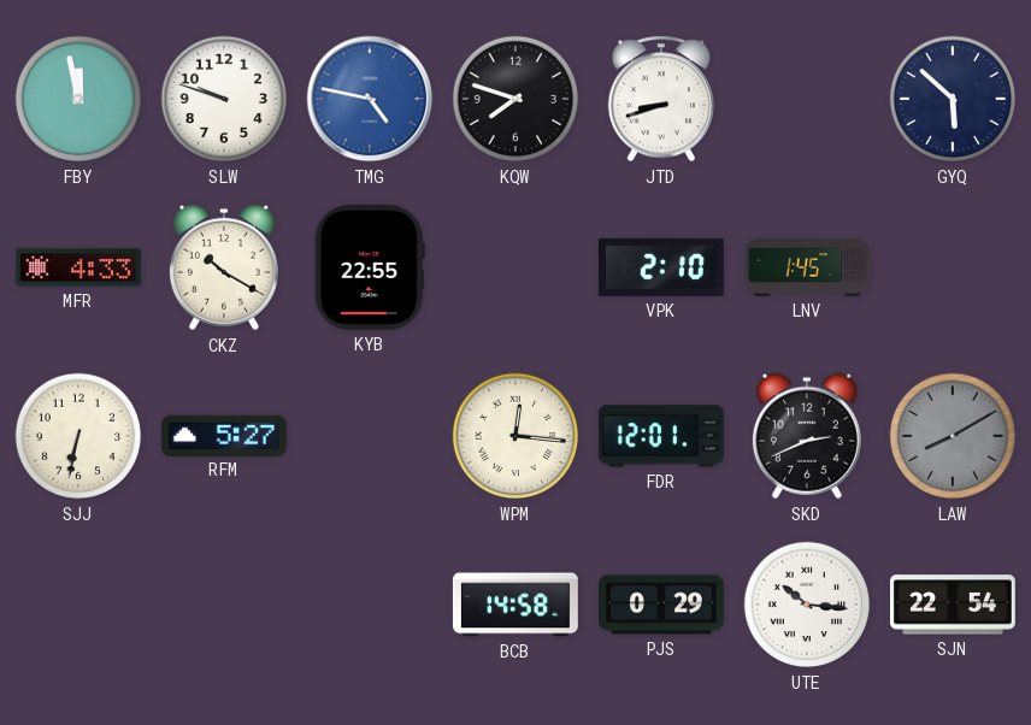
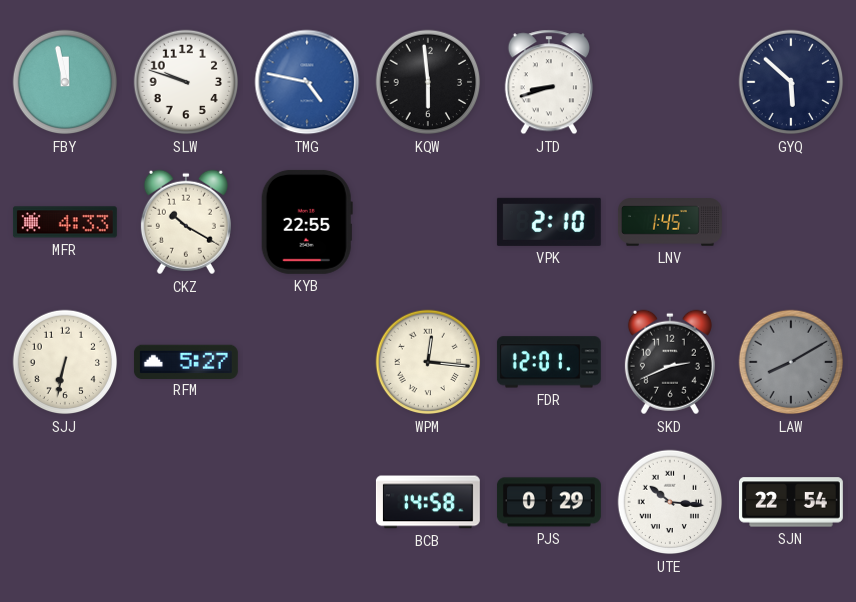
KQW: 7:48 -> 5:59
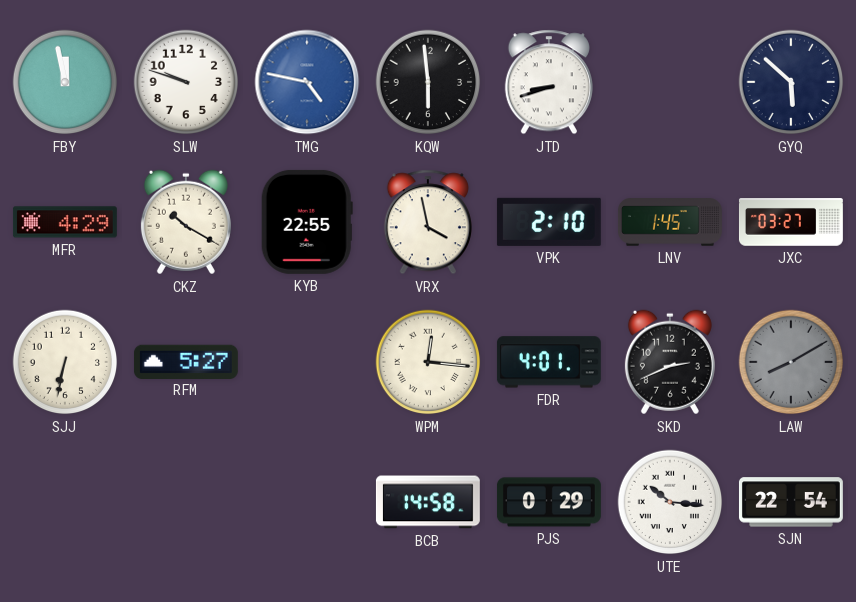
MFR: 4:33 -> 4:29
VRX: none -> 3:58
JXC: none -> 03:27
FDR: 12:01 -> 4:01
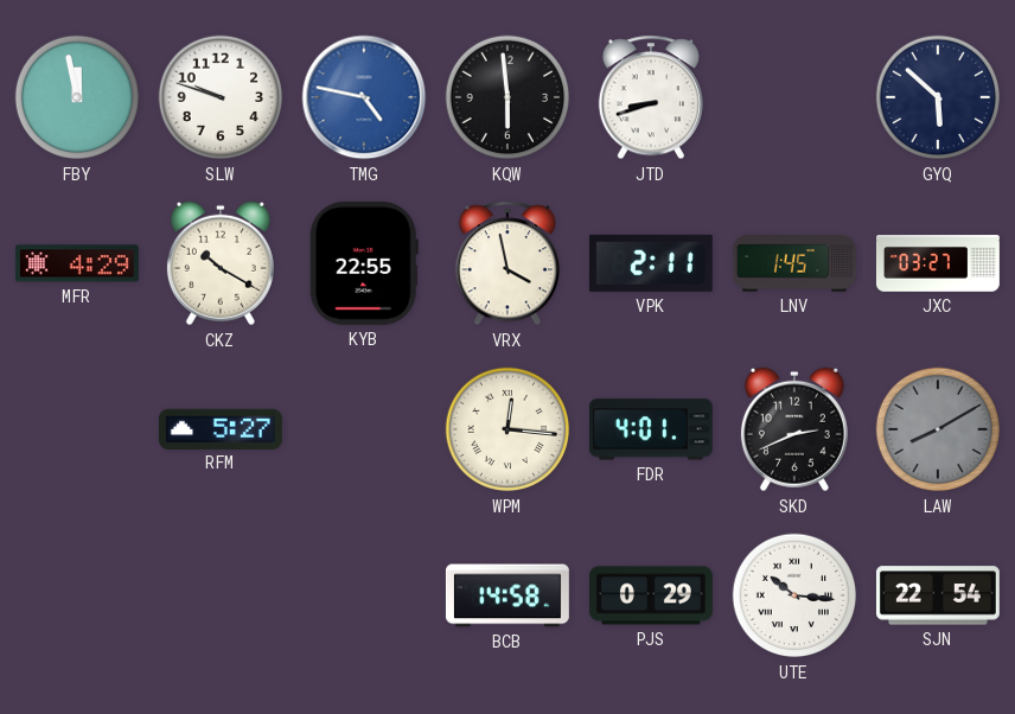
VPK: 2:10 -> 2:11
SJJ: 6:32 -> none
